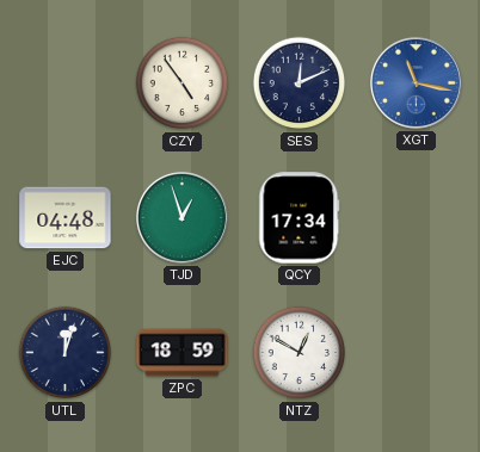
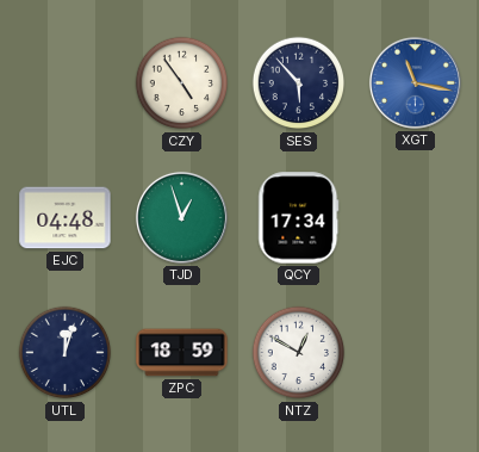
SES: 12:11 -> 5:53
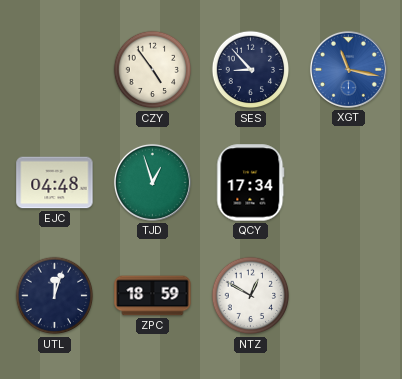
SES: 5:53 -> 8:53
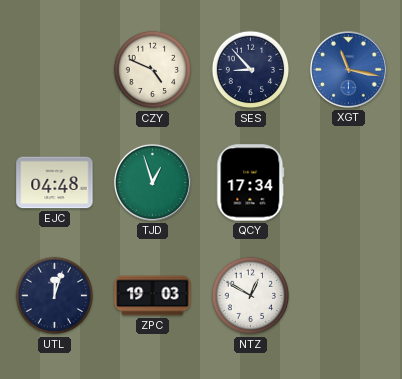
CZY: 4:54 -> 4:49
ZPC: 18:59 -> 19:03
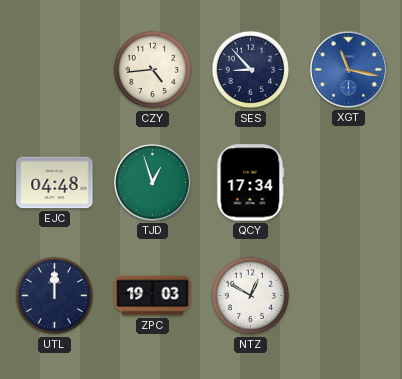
CZY: 4:49 -> 4:44
UTL: 12:03 -> 12:00
